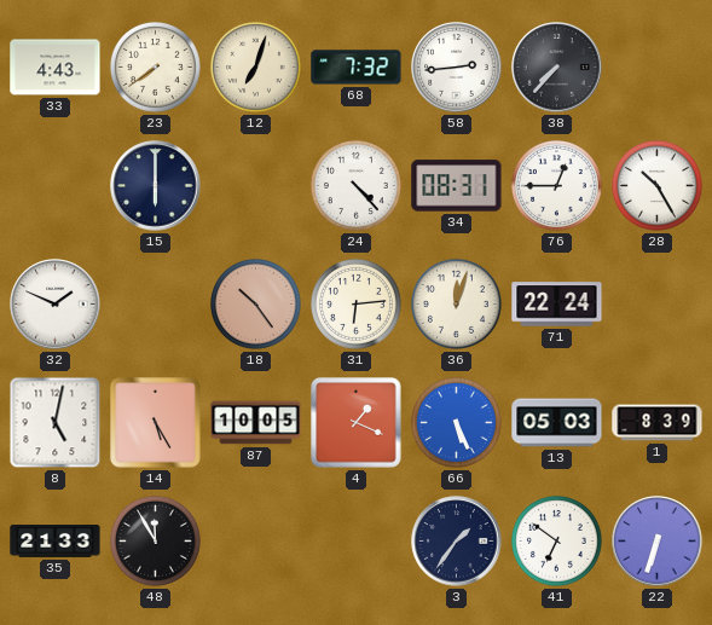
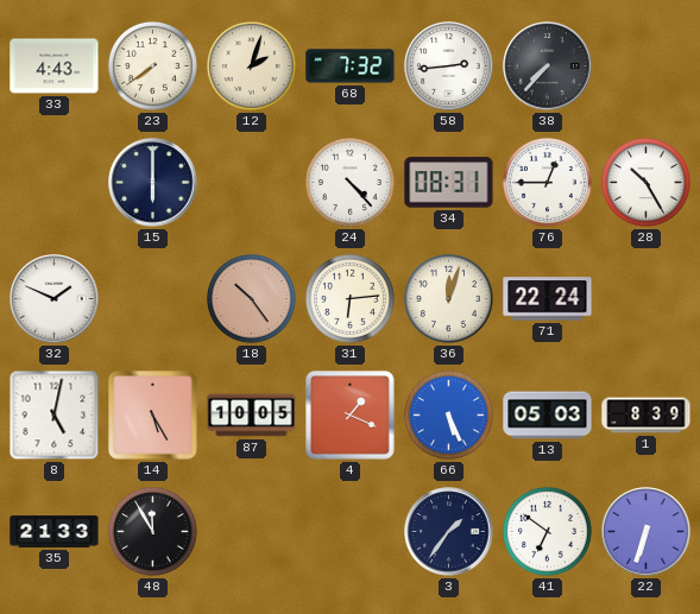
12: 7:03 -> 2:03
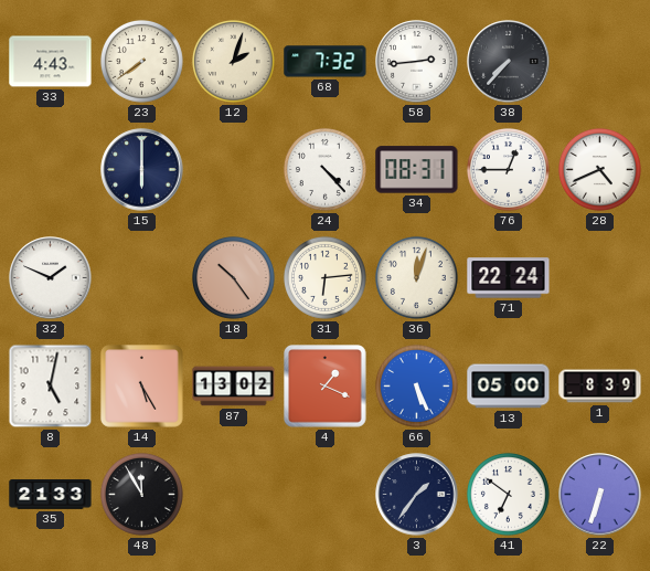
28: 10:25 -> 4:41
87: 10:05 -> 13:02
13: 05:03 -> 05:00
